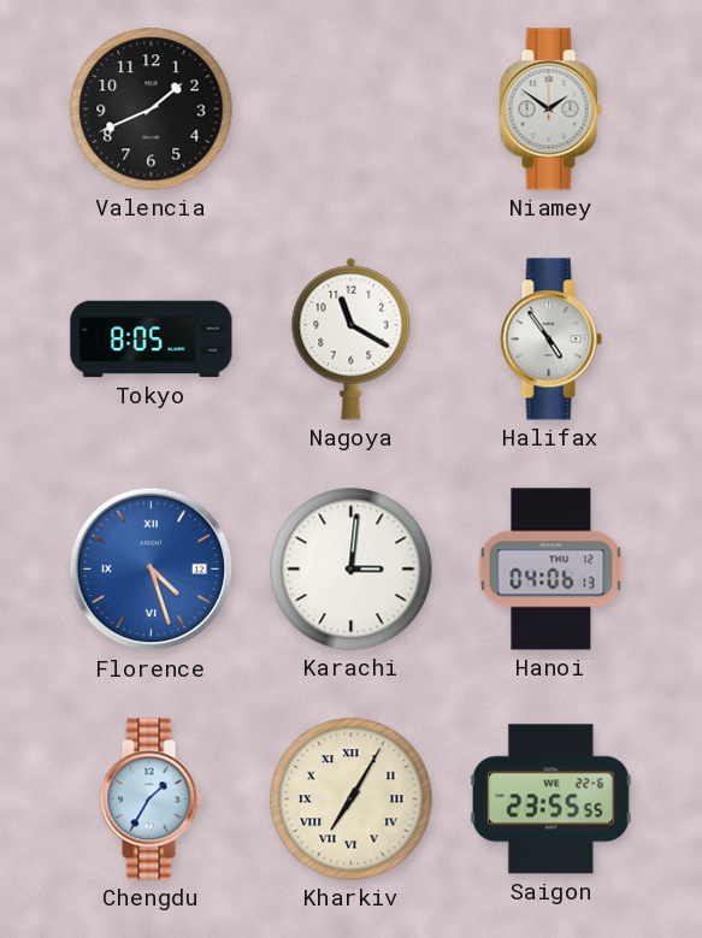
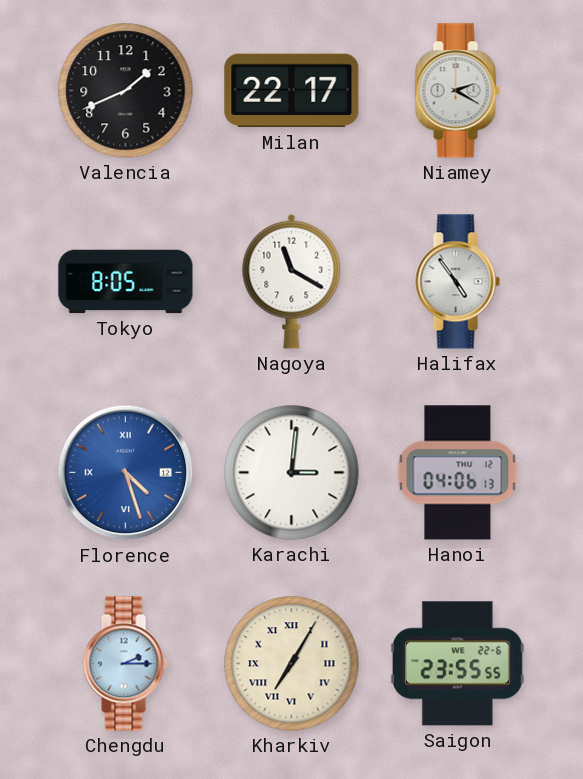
Milan: none -> 22:17
Niamey: 1:51 -> 2:20
Chengdu: 1:35 -> 2:15
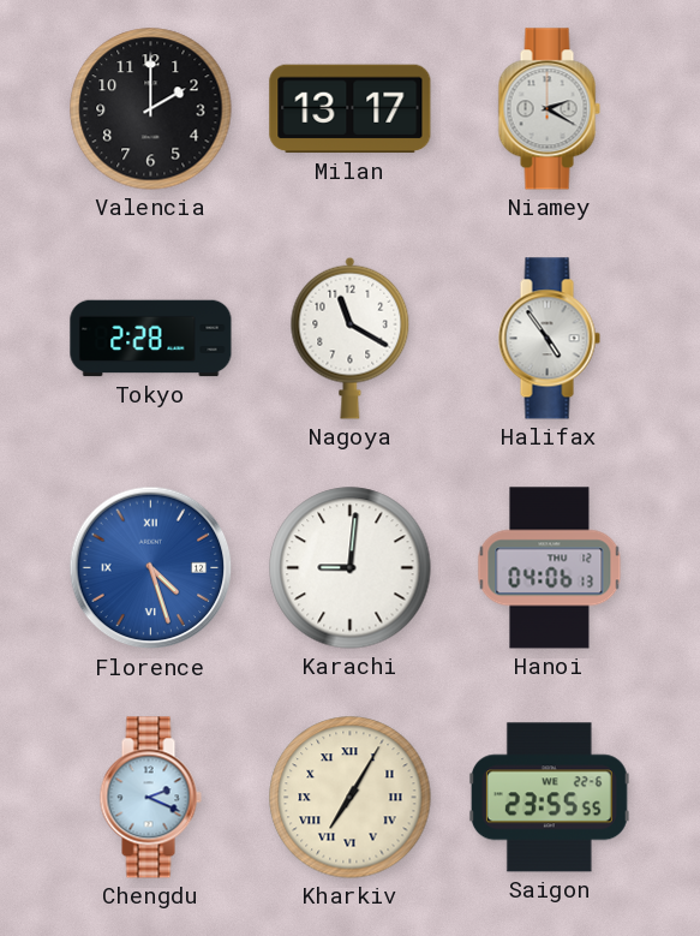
Valencia: 1:41 -> 2:00
Milan: 22:17 -> 13:17
Tokyo: 8:05 -> 2:28
Karachi: 3:01 -> 9:01
Chengdu: 2:15 -> 2:19
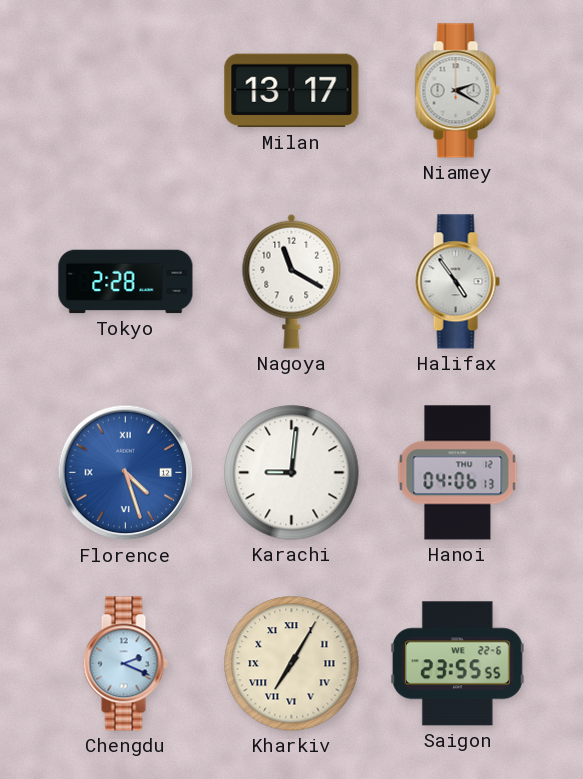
Valencia: 2:00 -> none
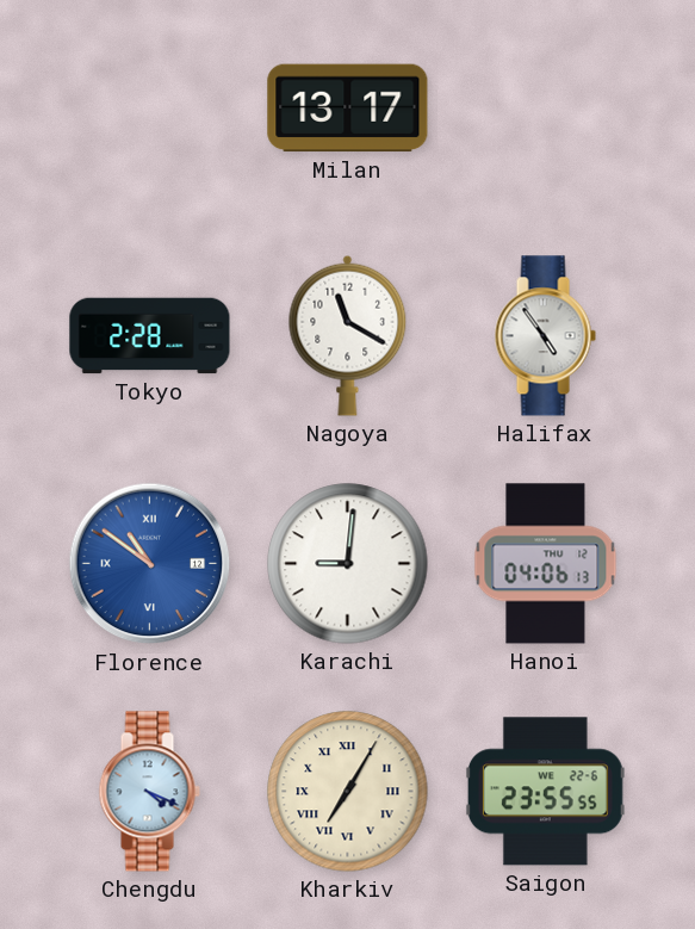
Niamey: 2:20 -> none
Florence: 4:27 -> 10:51
Chengdu: 2:19 -> 4:19
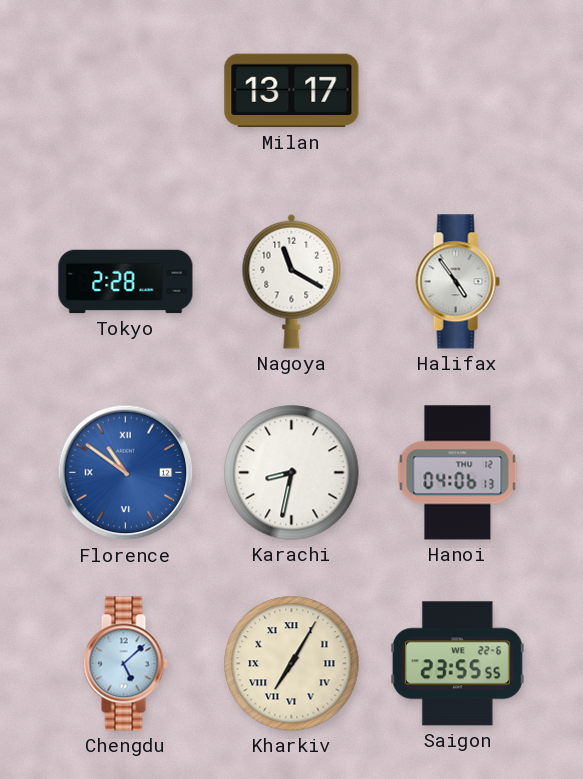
Karachi: 9:01 -> 8:32
Chengdu: 4:19 -> 5:08
